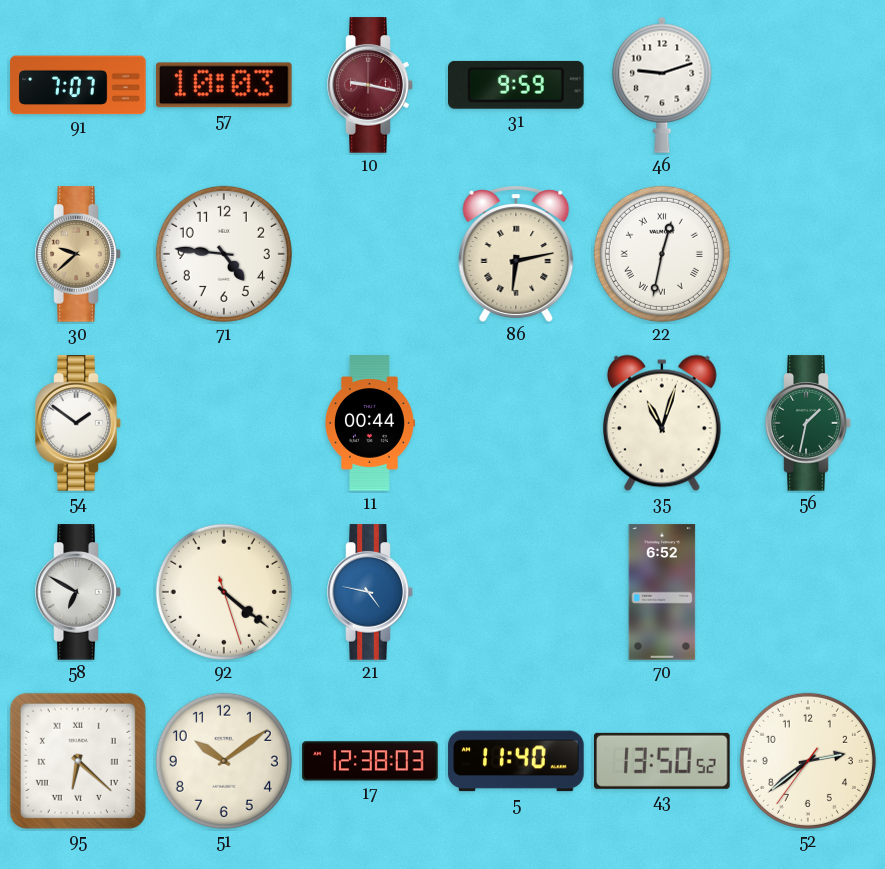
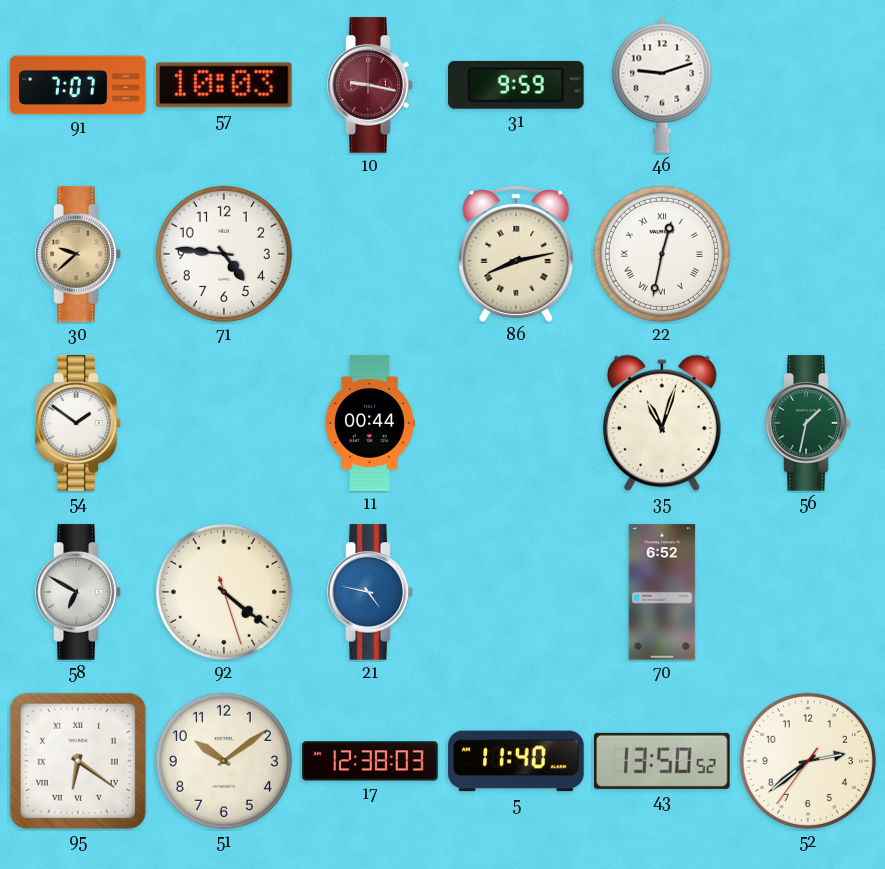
86: 6:13 -> 8:13
95: 6:22 -> 6:21
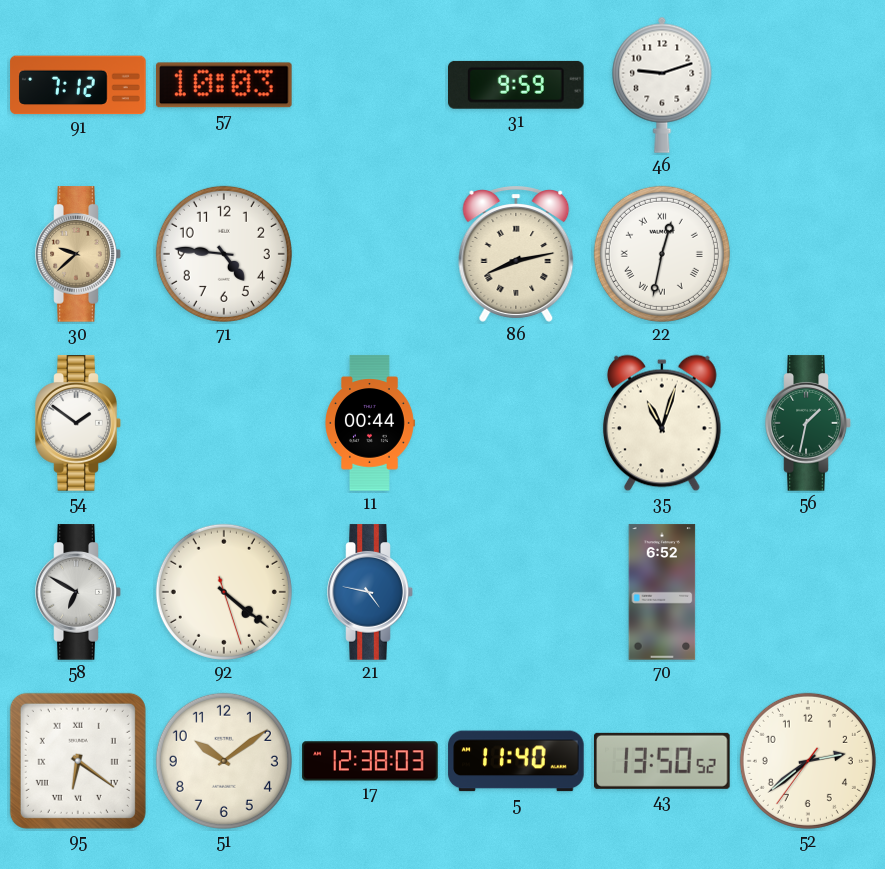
91: 7:07 -> 7:12
10: 9:17 -> none
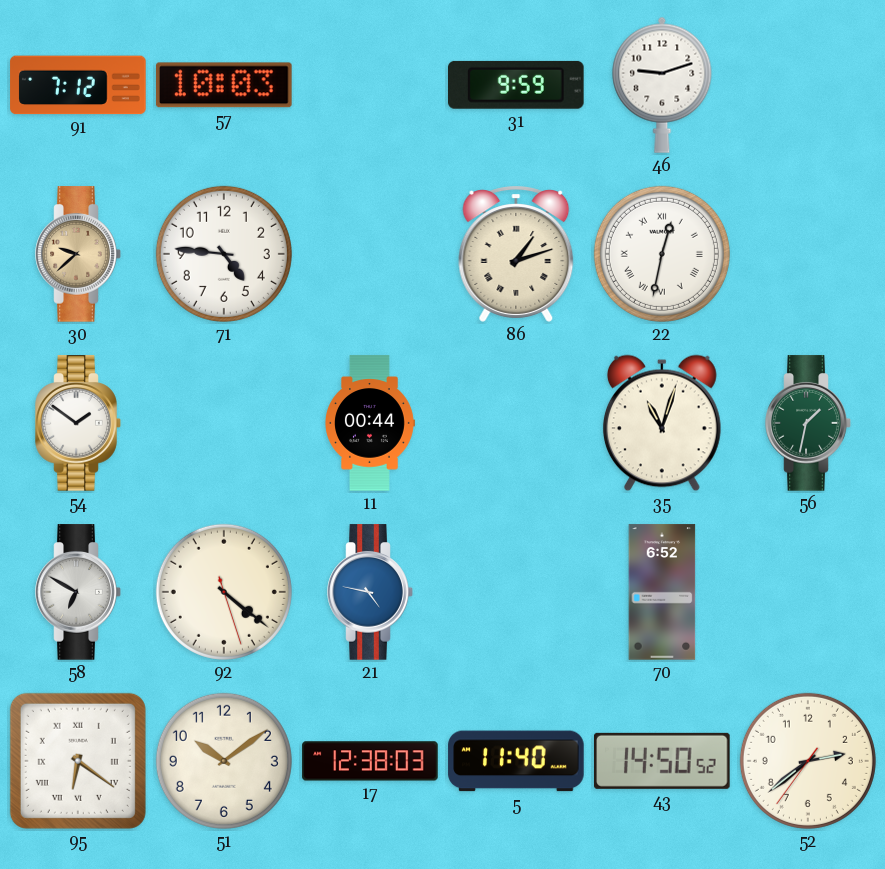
86: 8:13 -> 1:12
43: 13:50 -> 14:50
